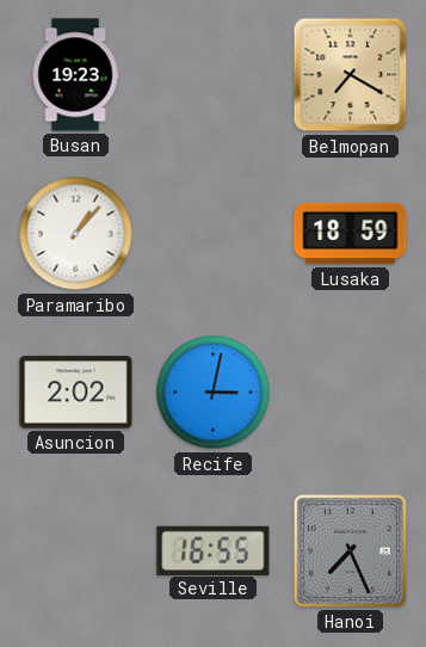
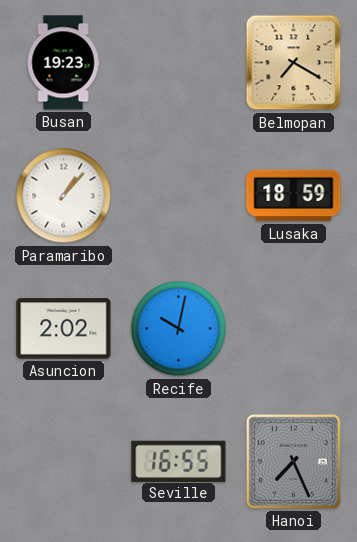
Recife: 3:02 -> 10:02
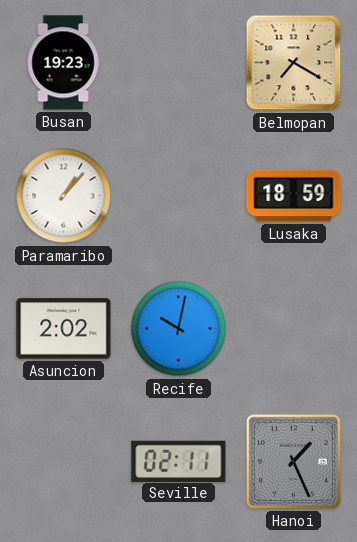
Seville: 16:55 -> 02:11
Hanoi: 7:26 -> 1:26
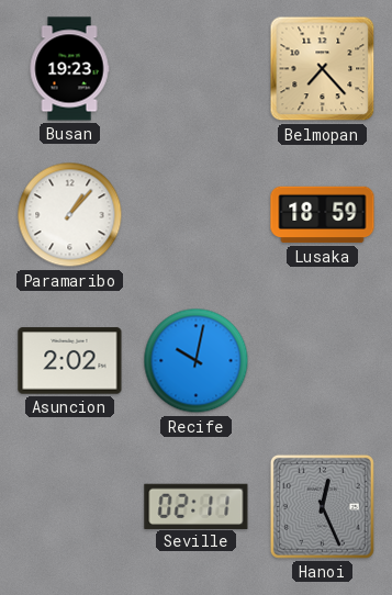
Belmopan: 7:20 -> 7:23
Hanoi: 1:26 -> 12:26
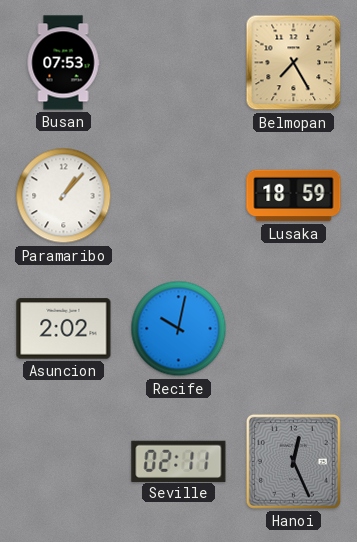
Busan: 19:23 -> 07:53
Belmopan: 7:23 -> 7:25
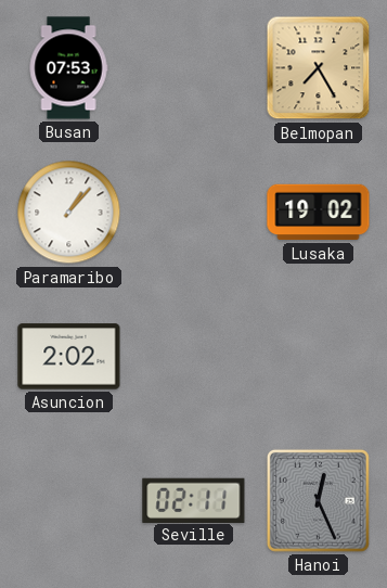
Lusaka: 18:59 -> 19:02
Recife: 10:02 -> none
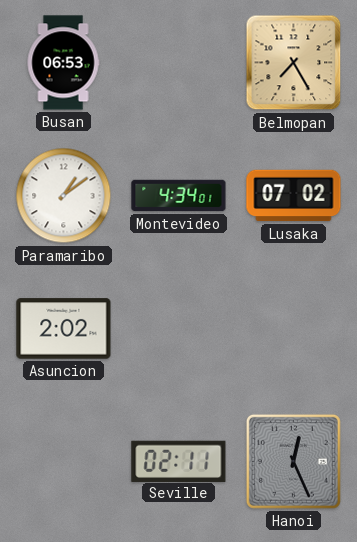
Busan: 07:53 -> 06:53
Paramaribo: 1:07 -> 1:09
Montevideo: none -> 4:34
Lusaka: 19:02 -> 07:02
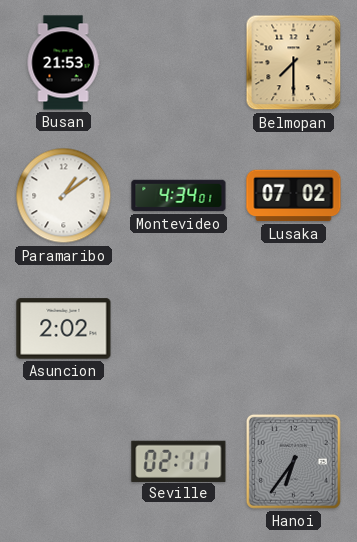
Busan: 06:53 -> 21:53
Belmopan: 7:25 -> 7:30
Hanoi: 12:26 -> 6:36
